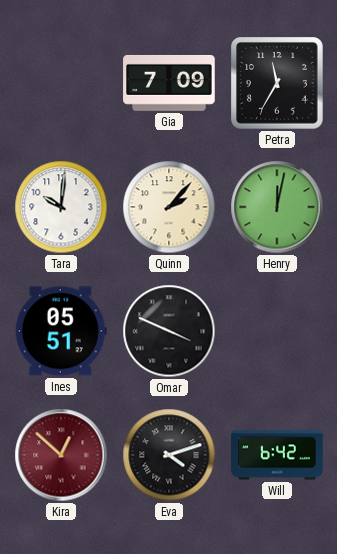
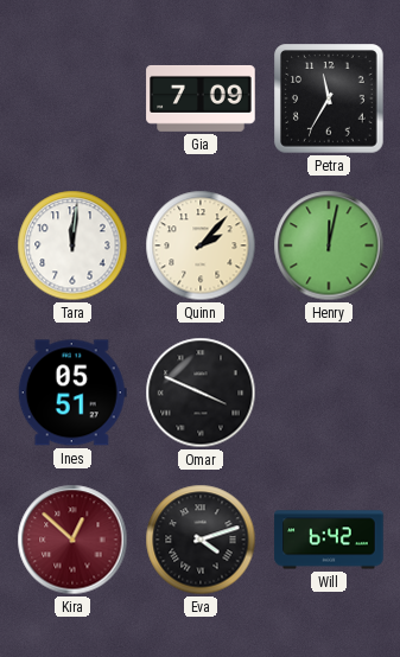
Tara: 10:01 -> 12:01
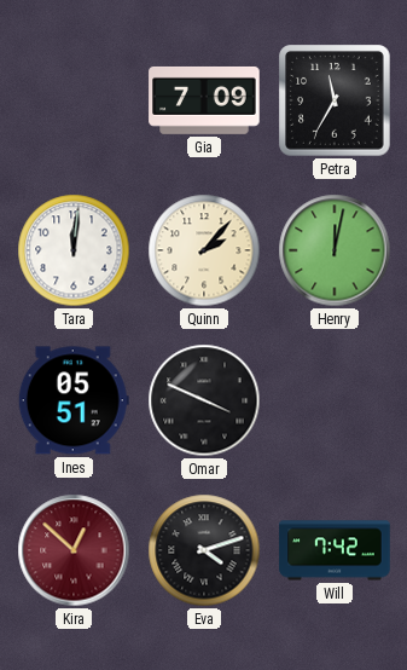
Will: 6:42 -> 7:42
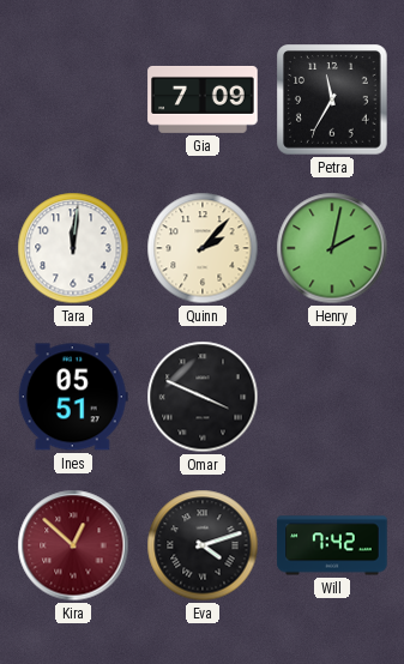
Henry: 12:02 -> 2:02
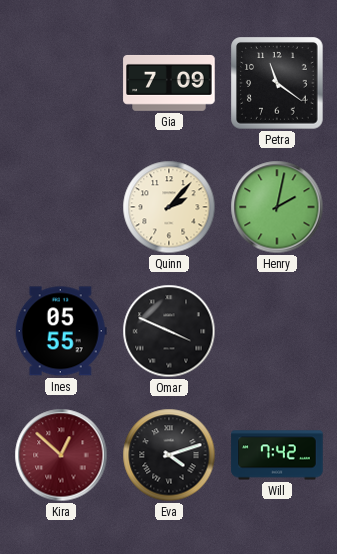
Petra: 11:35 -> 11:21
Tara: 12:01 -> none
Ines: 05:51 -> 05:55
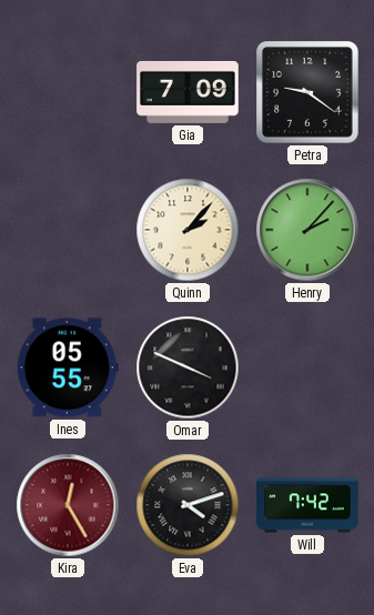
Petra: 11:21 -> 9:21
Henry: 2:02 -> 2:07
Kira: 12:52 -> 12:25
